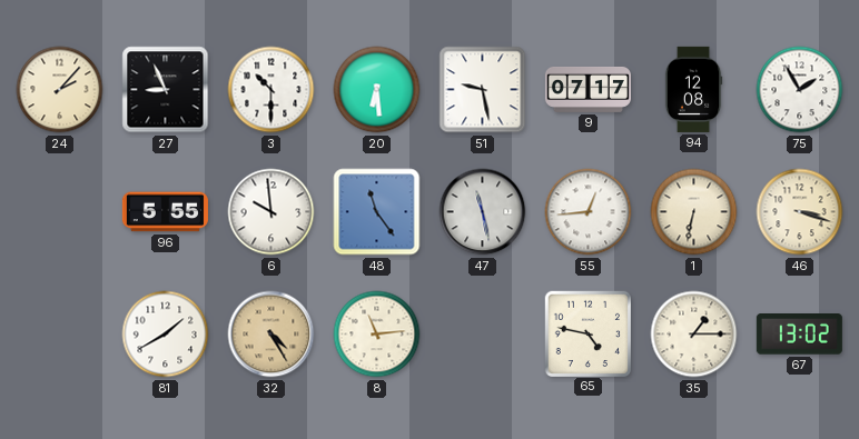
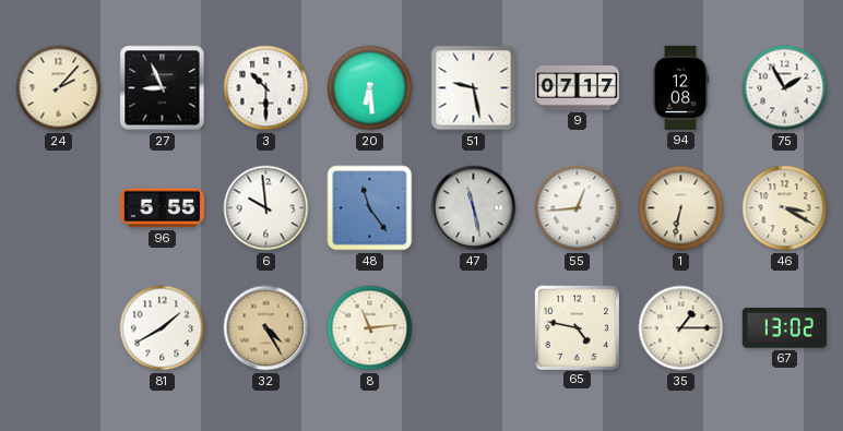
46: 3:18 -> 3:20
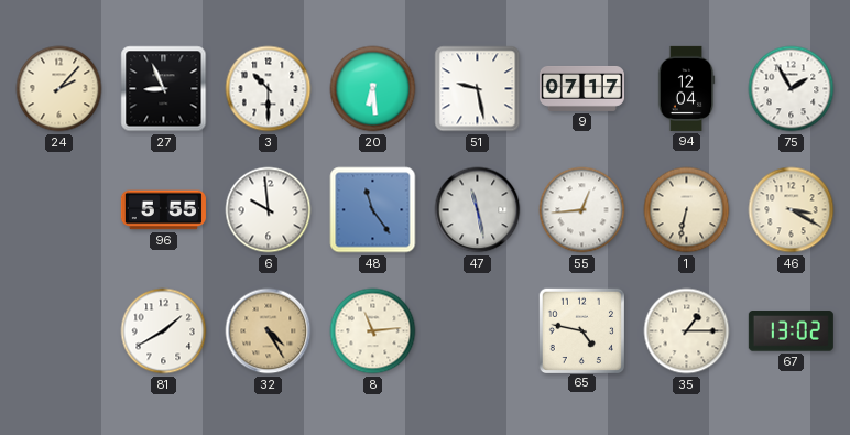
94: 12:08 -> 12:04
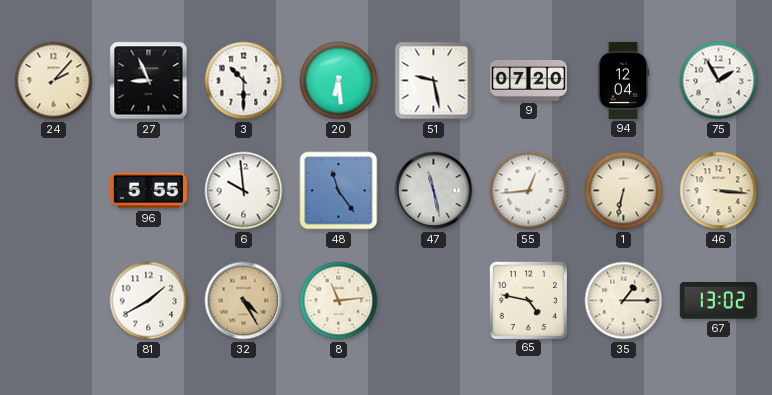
9: 07:17 -> 07:20
46: 3:20 -> 3:16
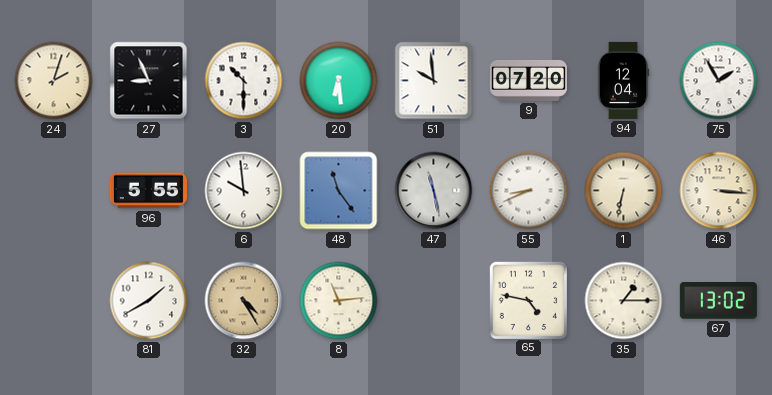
24: 2:07 -> 2:03
51: 9:28 -> 9:59
55: 12:44 -> 8:41
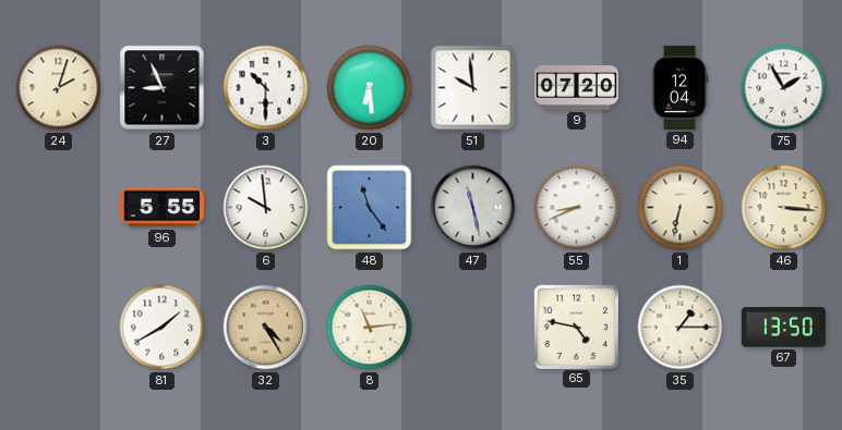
67: 13:02 -> 13:50
